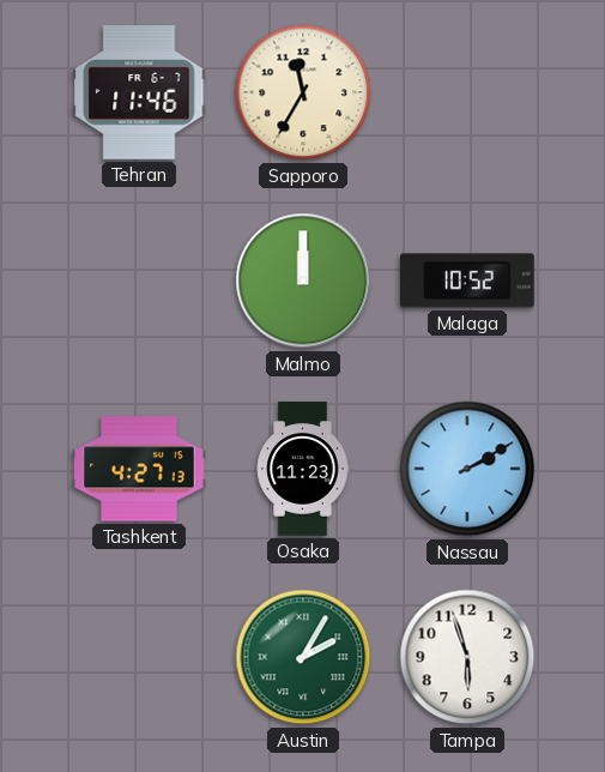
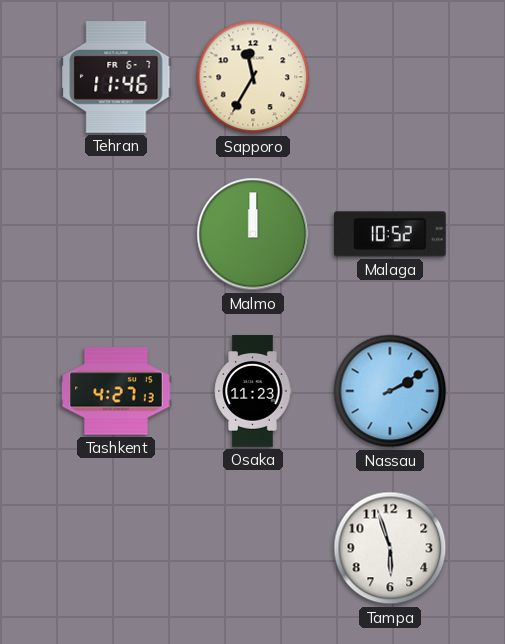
Austin: 2:05 -> none
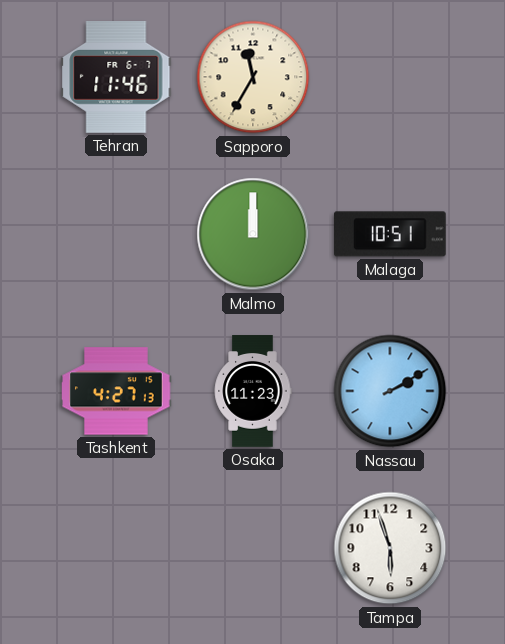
Malaga: 10:52 -> 10:51
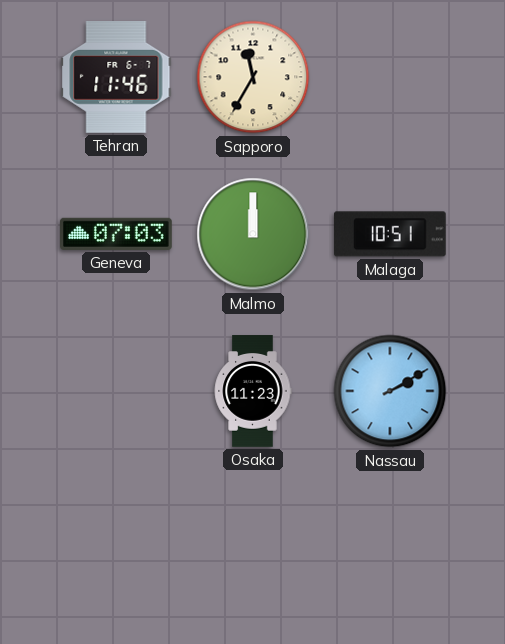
Geneva: none -> 07:03
Tashkent: 4:27 -> none
Tampa: 5:57 -> none
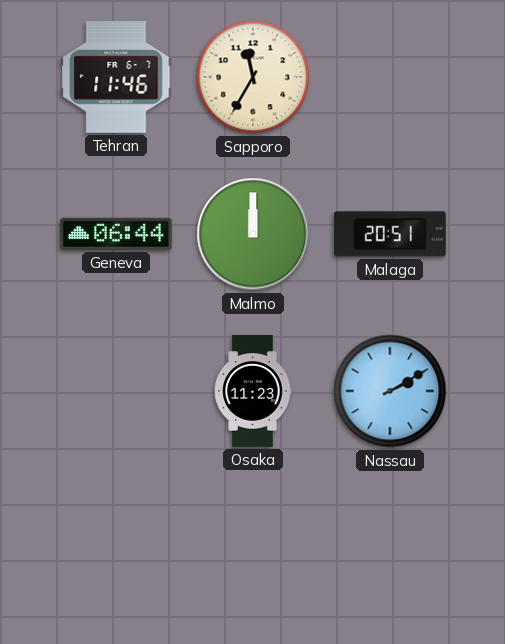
Geneva: 07:03 -> 06:44
Malaga: 10:51 -> 20:51
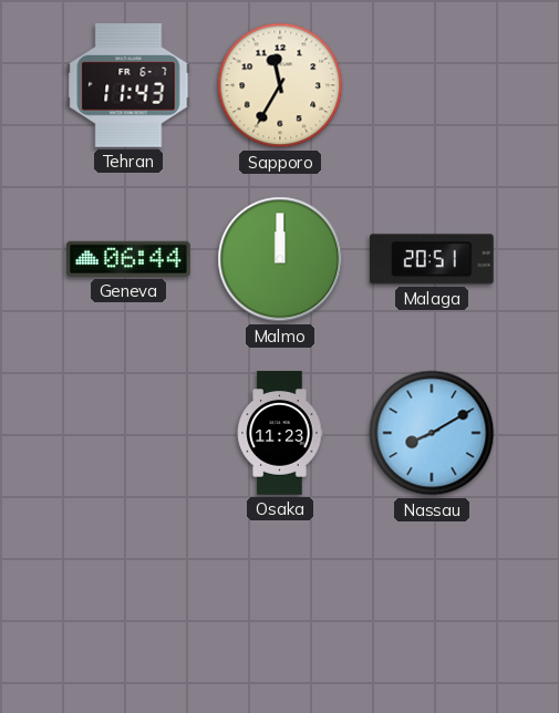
Tehran: 11:46 -> 11:43
Nassau: 2:10 -> 8:10
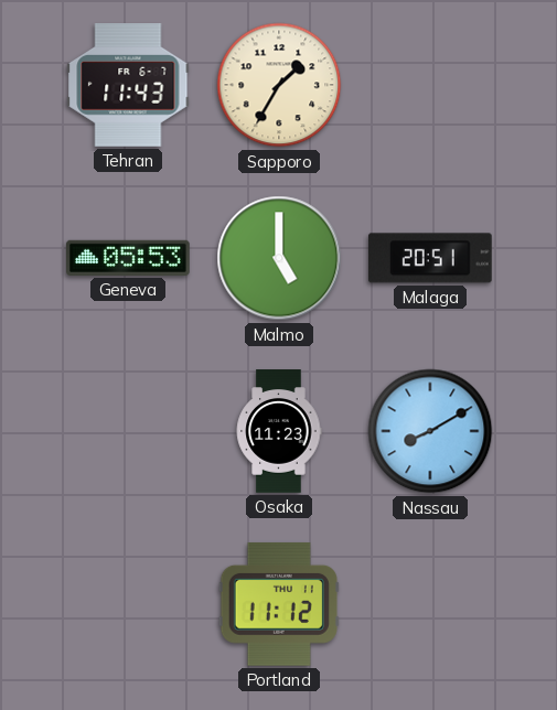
Sapporo: 11:35 -> 1:35
Geneva: 06:44 -> 05:53
Malmo: 12:00 -> 5:00
Portland: none -> 11:12
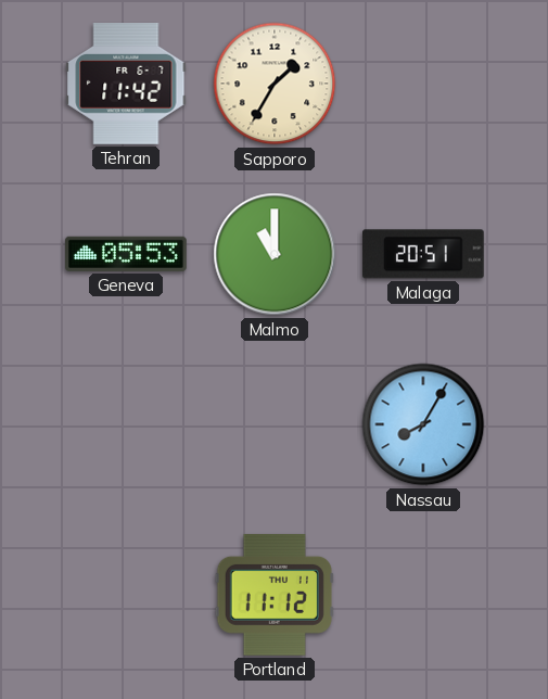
Tehran: 11:43 -> 11:42
Malmo: 5:00 -> 11:00
Osaka: 11:23 -> none
Nassau: 8:10 -> 8:05
